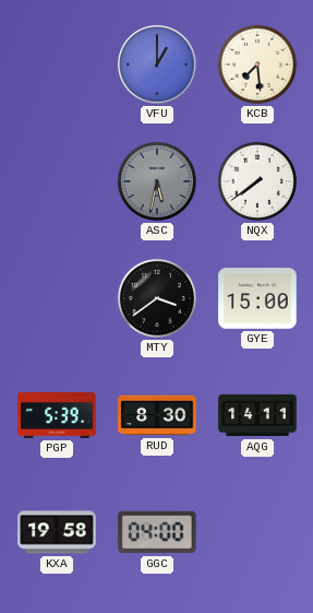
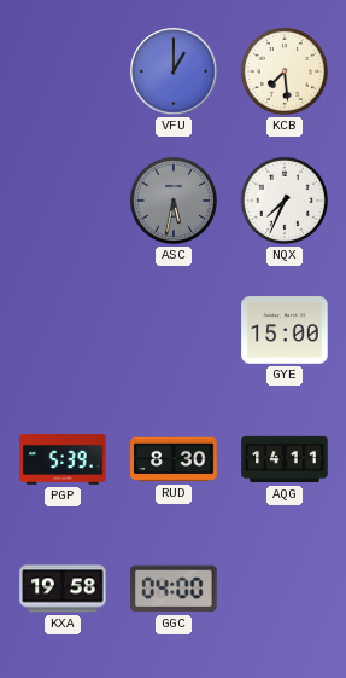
NQX: 7:39 -> 7:34
MTY: 3:39 -> none
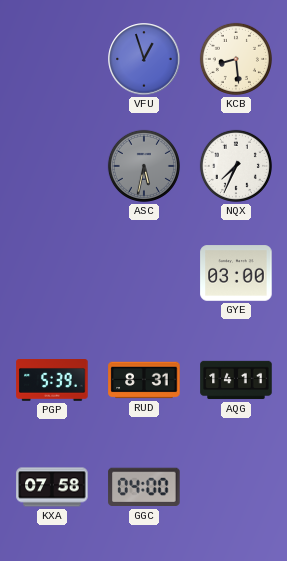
VFU: 1:00 -> 12:57
KCB: 7:29 -> 8:29
GYE: 15:00 -> 03:00
RUD: 8:30 -> 8:31
KXA: 19:58 -> 07:58
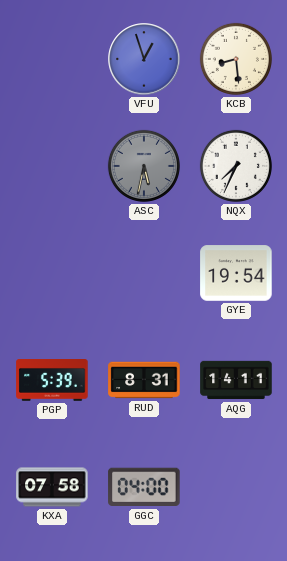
GYE: 03:00 -> 19:54
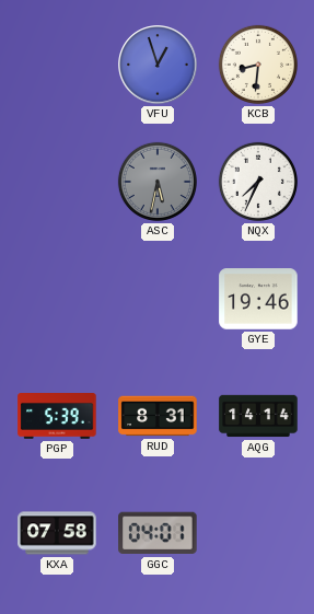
KCB: 8:29 -> 8:31
GYE: 19:54 -> 19:46
AQG: 14:11 -> 14:14
GGC: 04:00 -> 04:01
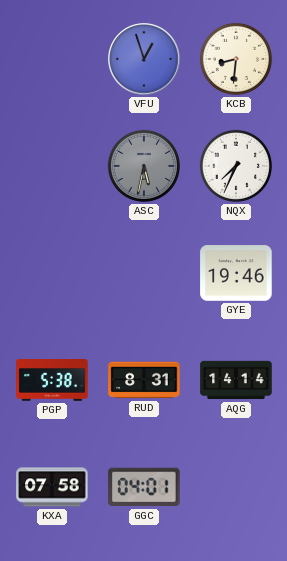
PGP: 5:39 -> 5:38
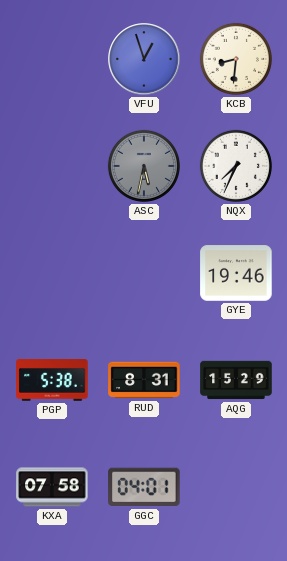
AQG: 14:14 -> 15:29
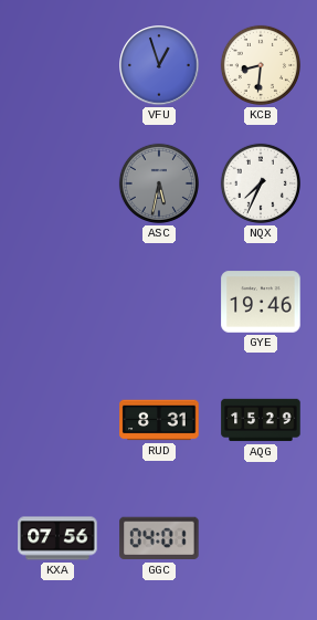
PGP: 5:38 -> none
KXA: 07:58 -> 07:56
